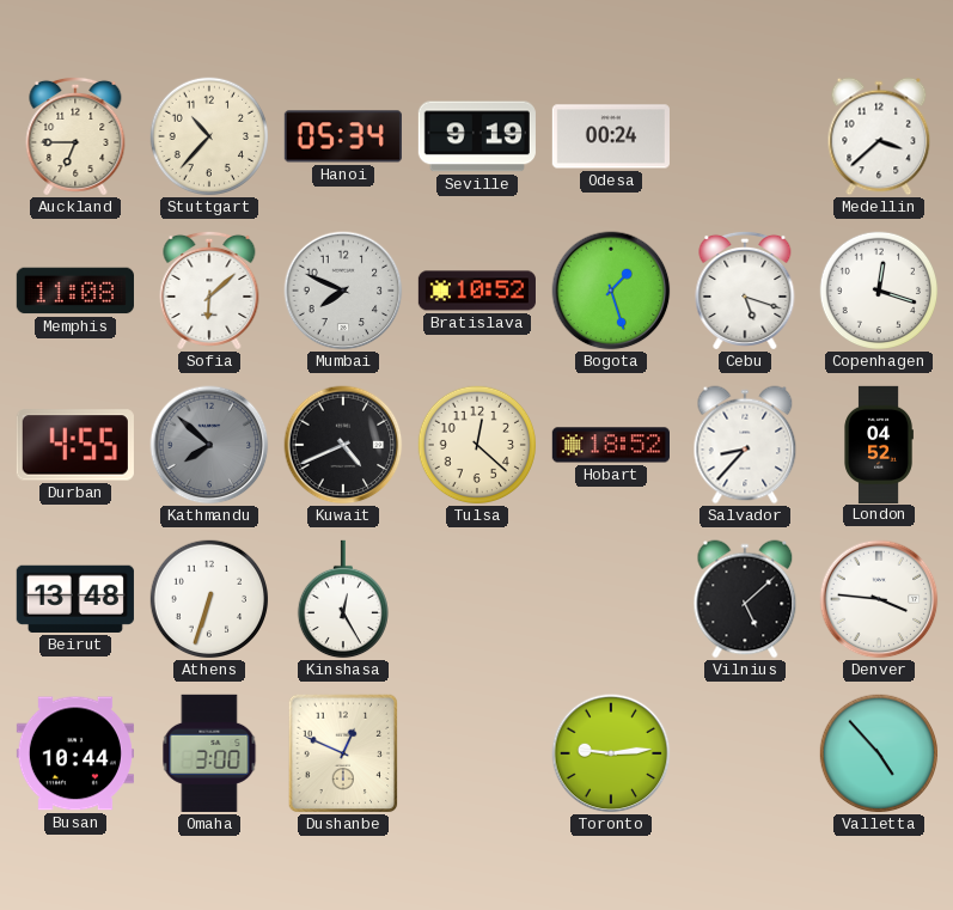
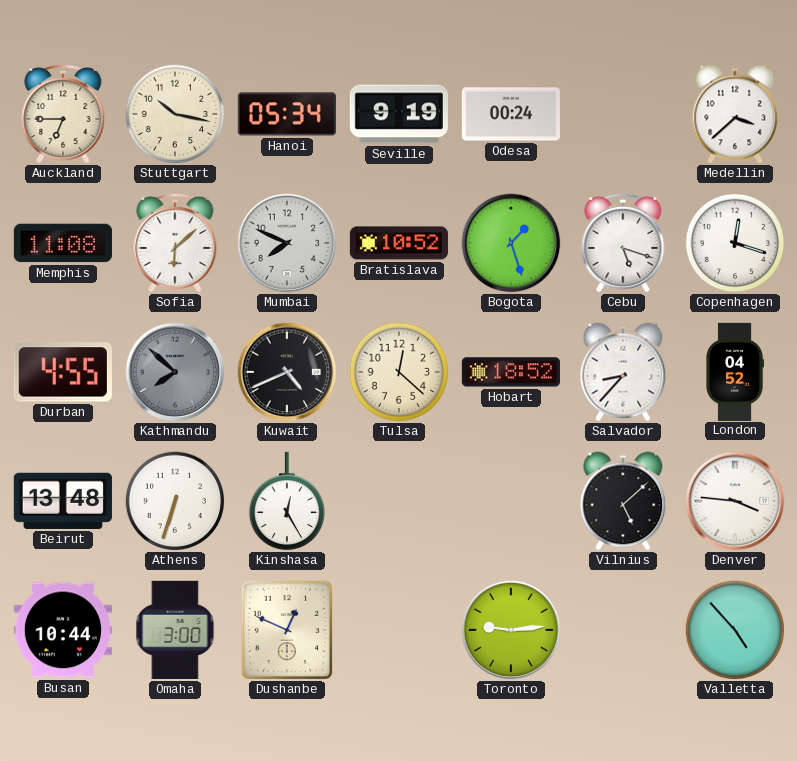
Stuttgart: 10:37 -> 10:17
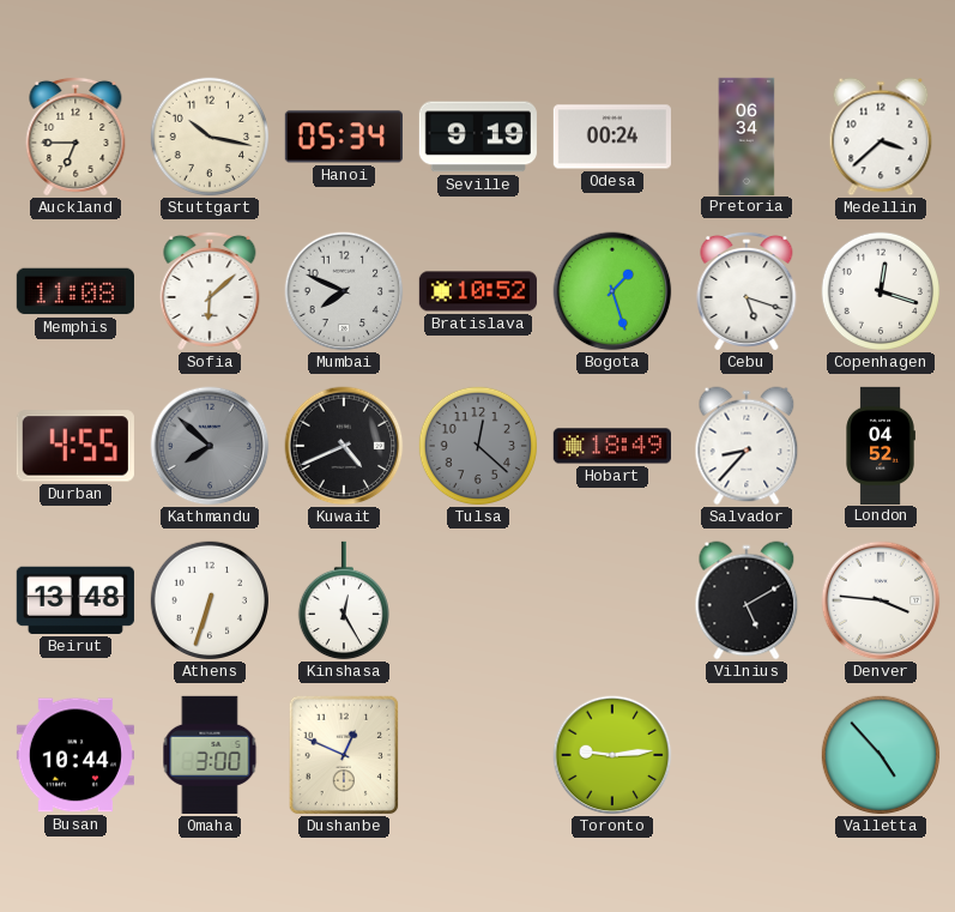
Pretoria: none -> 06:34
Tulsa dial: cream -> grey
Hobart: 18:52 -> 18:49
Vilnius: 5:08 -> 5:10
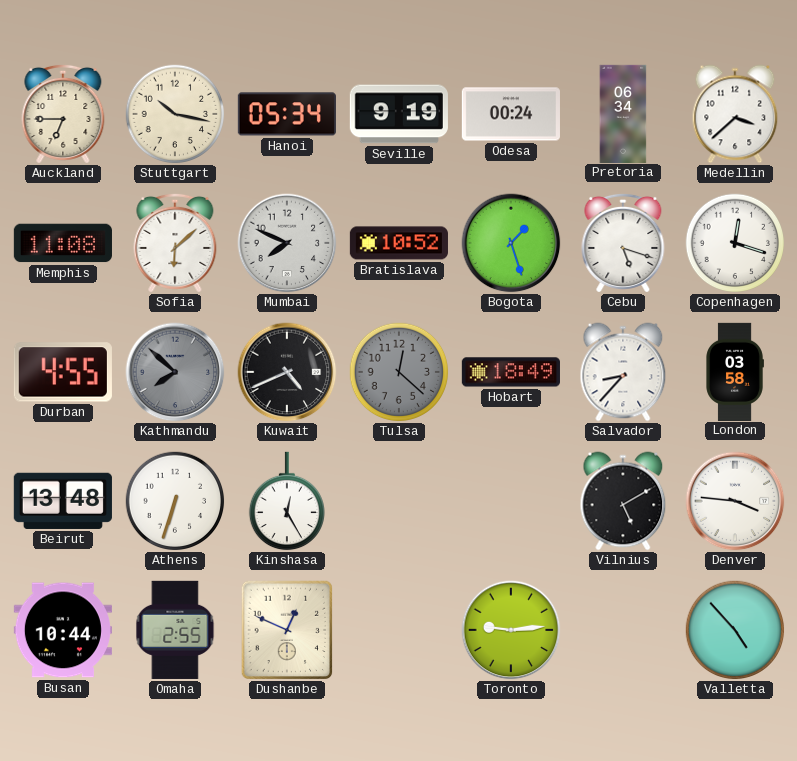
London: 04:52 -> 03:58
Omaha: 3:00 -> 2:55
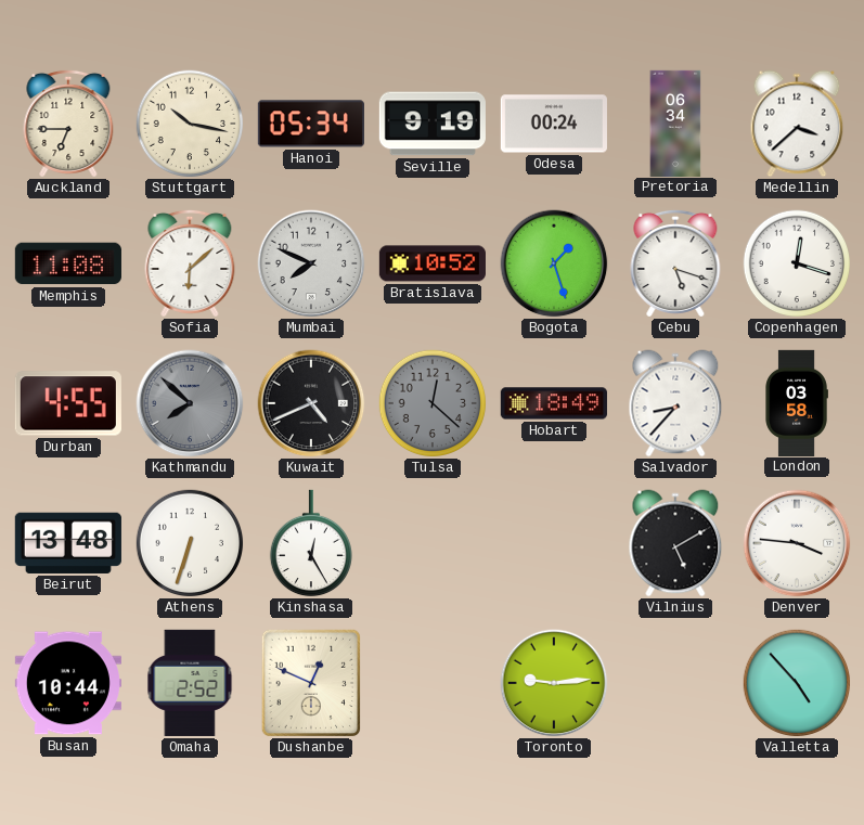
Omaha: 2:55 -> 2:52
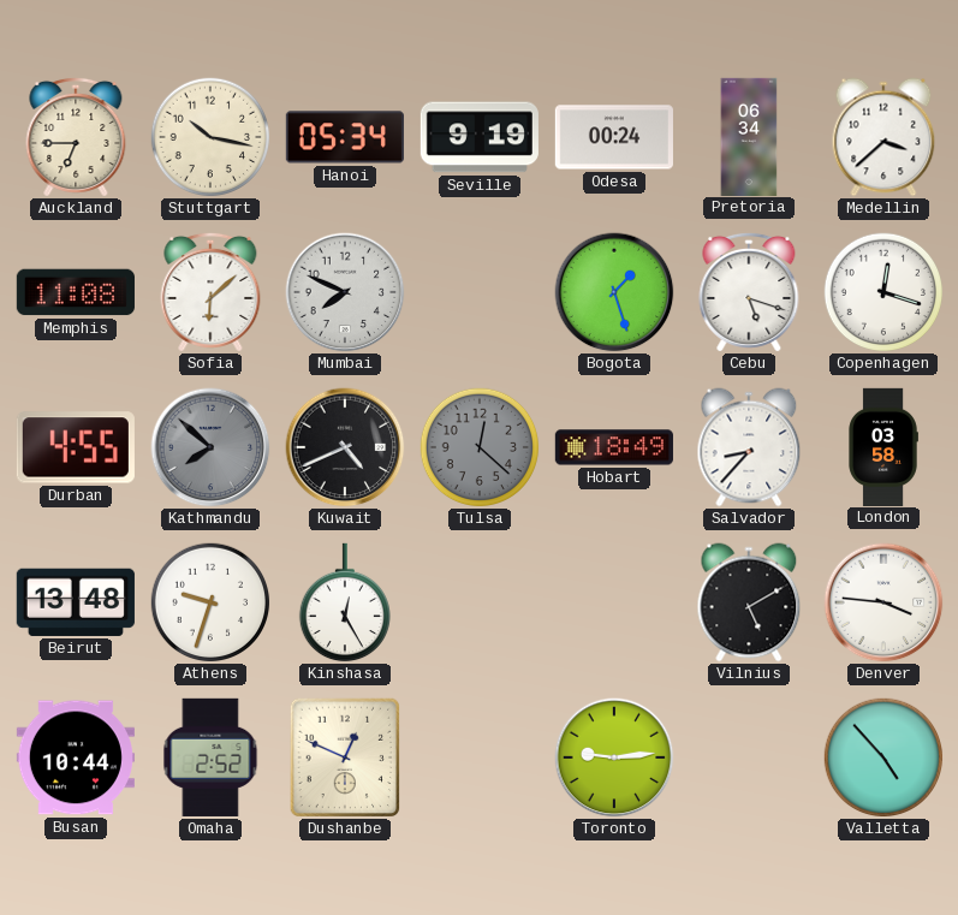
Bratislava: 10:52 -> none
Athens: 6:33 -> 9:33
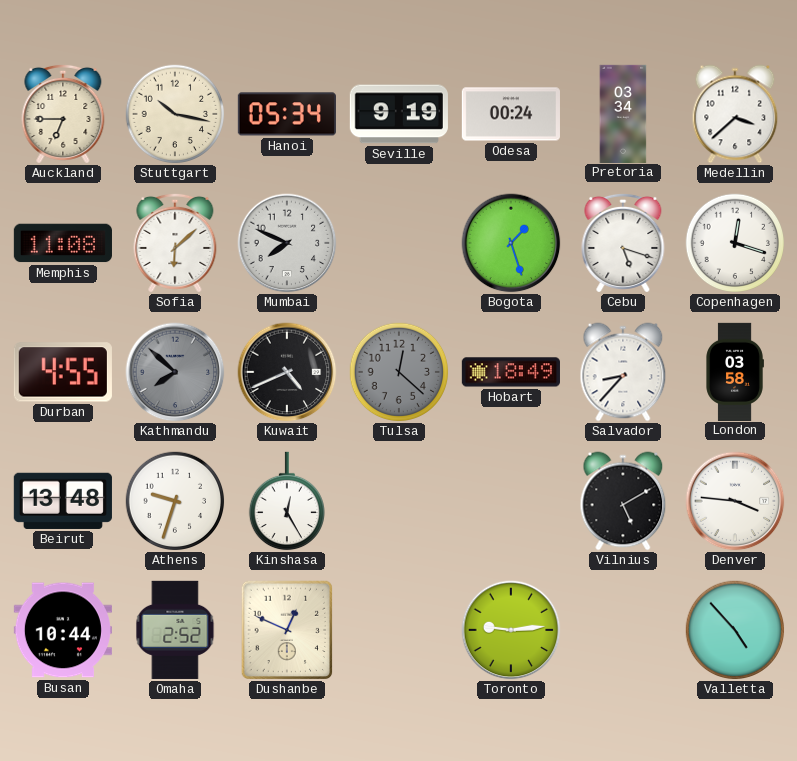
Pretoria: 06:34 -> 03:34
